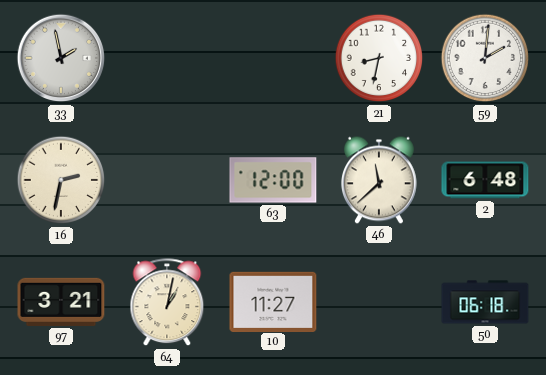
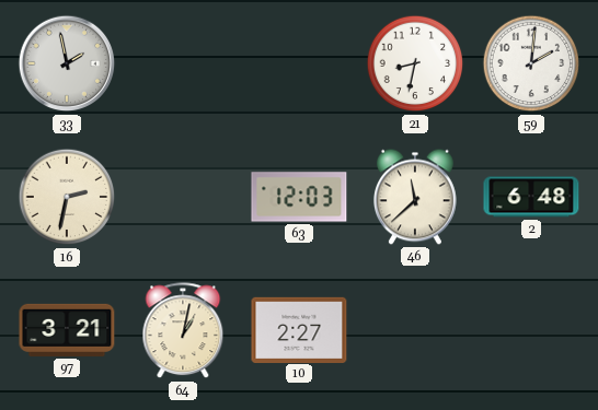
63: 12:00 -> 12:03
10: 11:27 -> 2:27
50: 06:18 -> none
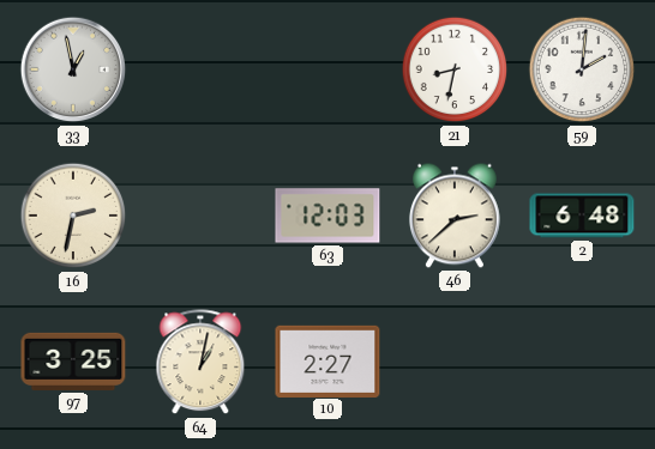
33: 1:58 -> 12:58
46: 11:38 -> 2:38
97: 3:21 -> 3:25
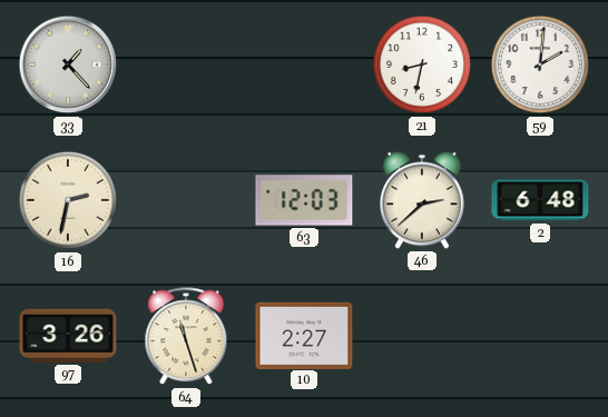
33: 12:58 -> 1:23
97: 3:25 -> 3:26
64: 1:02 -> 11:27
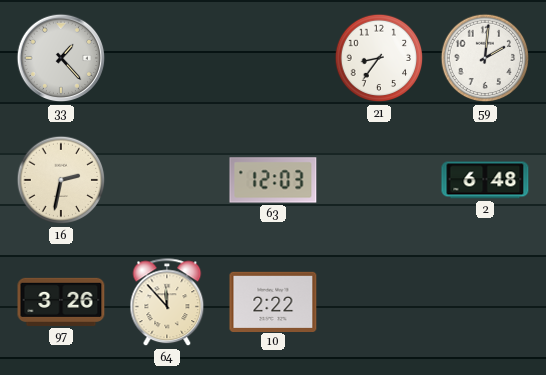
21: 8:32 -> 8:36
46: 2:38 -> none
64: 11:27 -> 11:53
10: 2:27 -> 2:22
